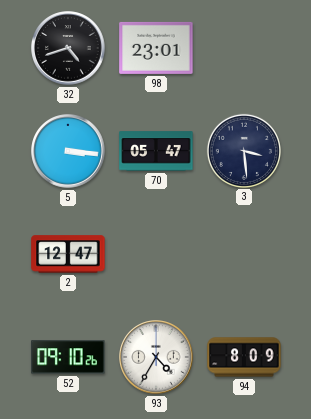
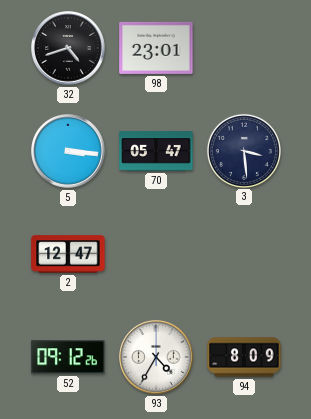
52: 09:10 -> 09:12
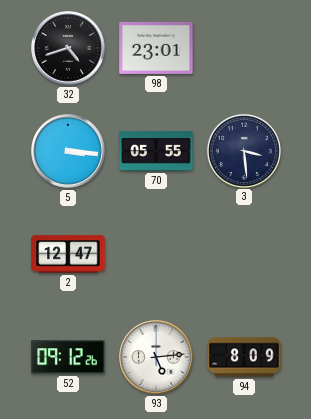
70: 05:47 -> 05:55
93: 4:35 -> 5:14
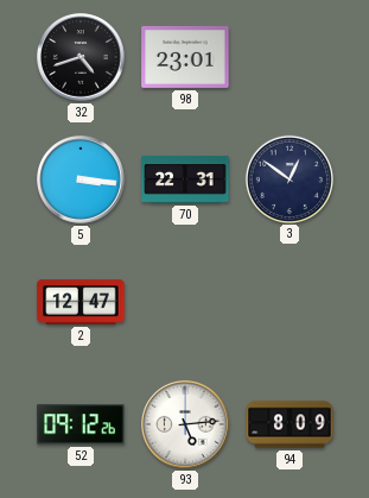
70: 05:55 -> 22:31
3: 3:29 -> 12:51
